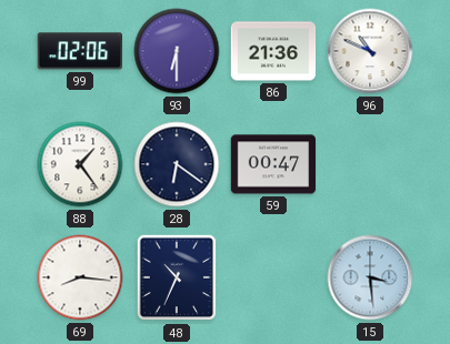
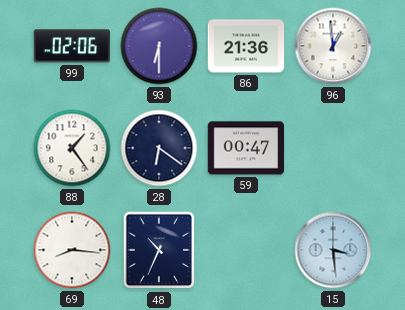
96: 10:49 -> 12:59
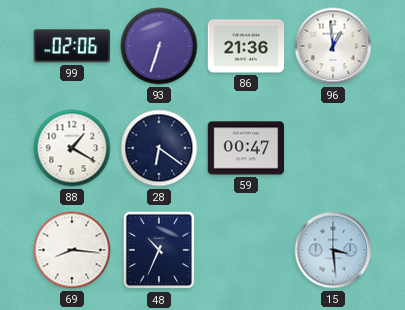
93: 6:30 -> 6:33
88: 1:24 -> 1:20
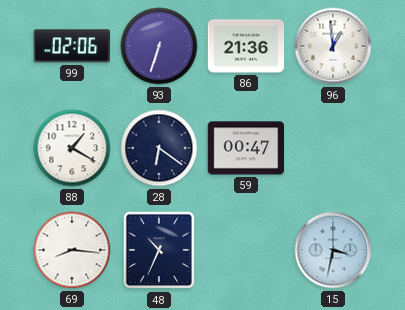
15: 3:29 -> 3:32
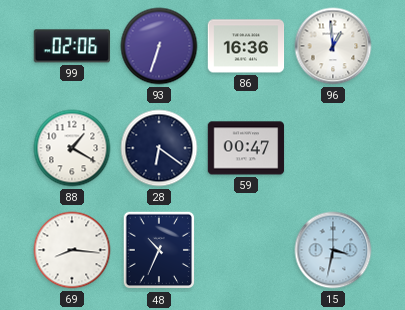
86: 21:36 -> 16:36
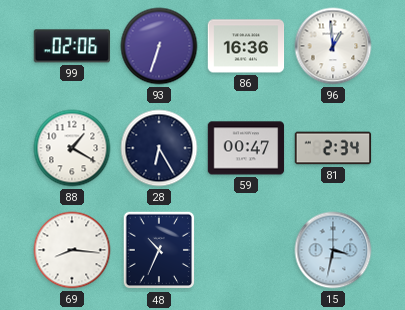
28: 6:21 -> 6:25
81: none -> 2:34
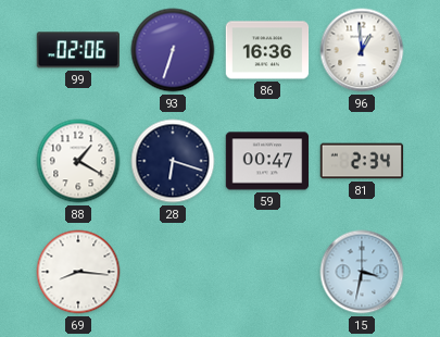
28: 6:25 -> 6:18
48: 10:34 -> none
